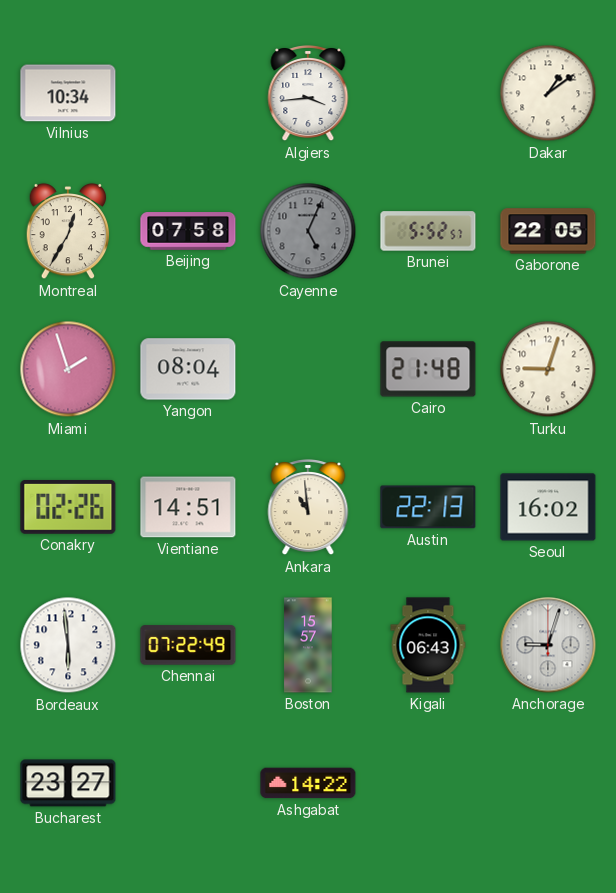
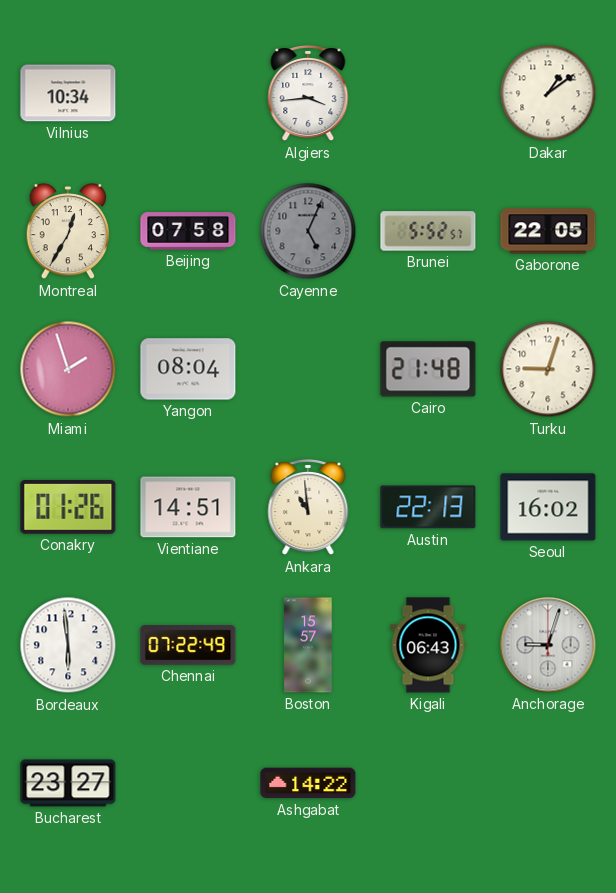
Conakry: 02:26 -> 01:26
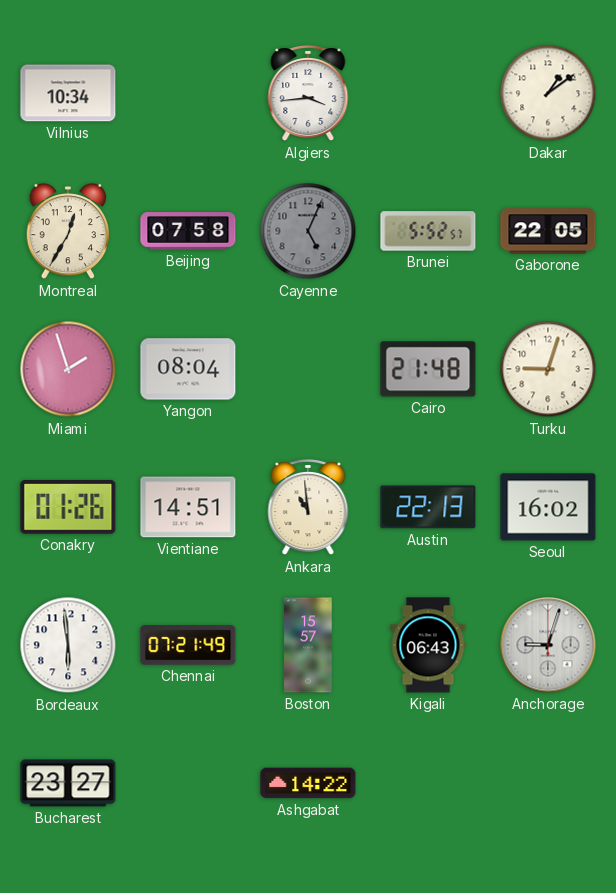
Chennai: 07:22 -> 07:21
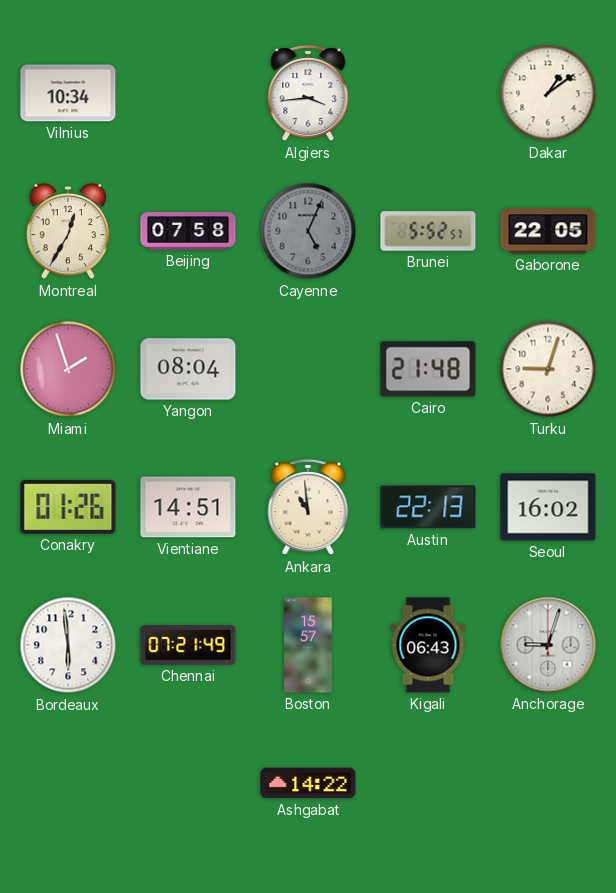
Bucharest: 23:27 -> none
